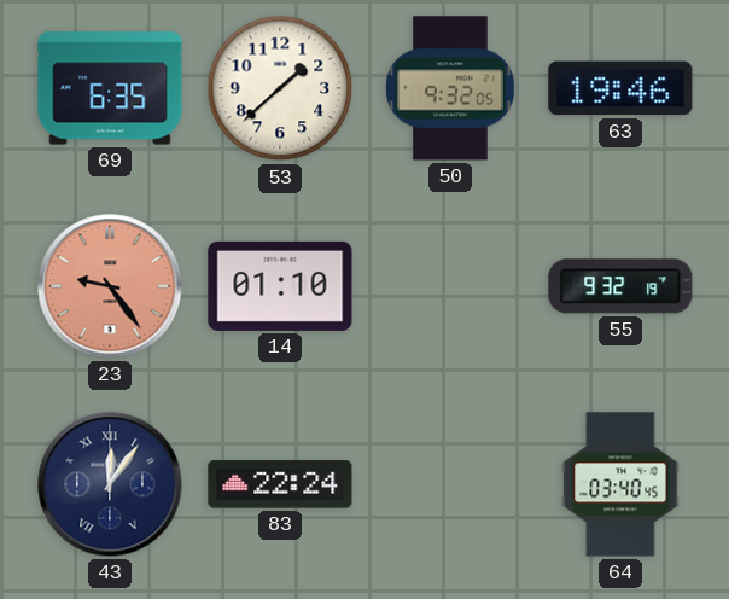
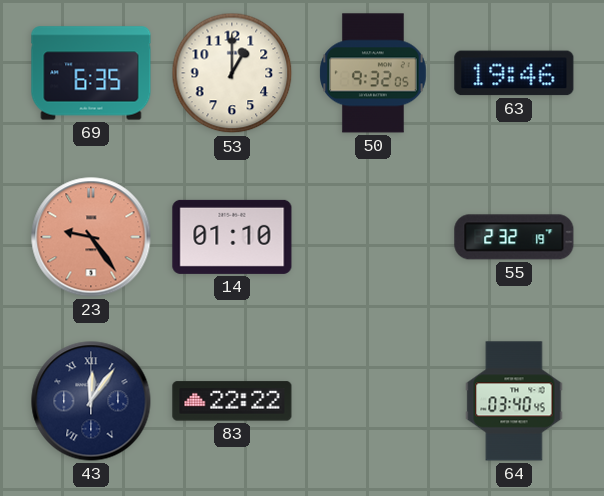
53: 1:38 -> 1:00
55: 9:32 -> 2:32
83: 22:24 -> 22:22
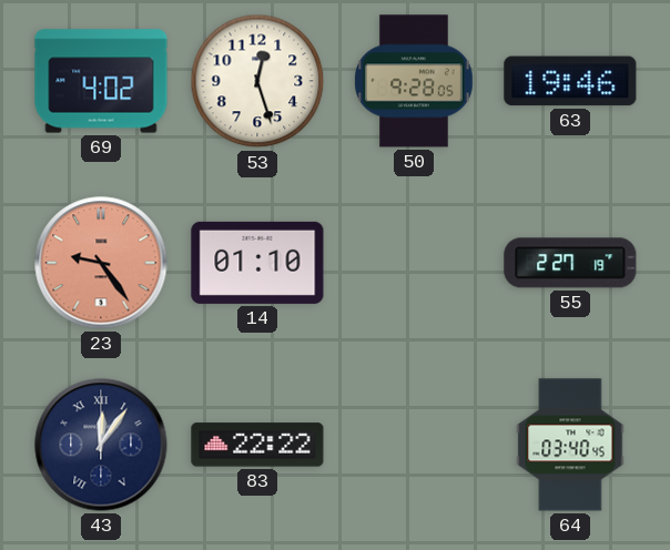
69: 6:35 -> 4:02
53: 1:00 -> 12:27
50: 9:32 -> 9:28
55: 2:32 -> 2:27
